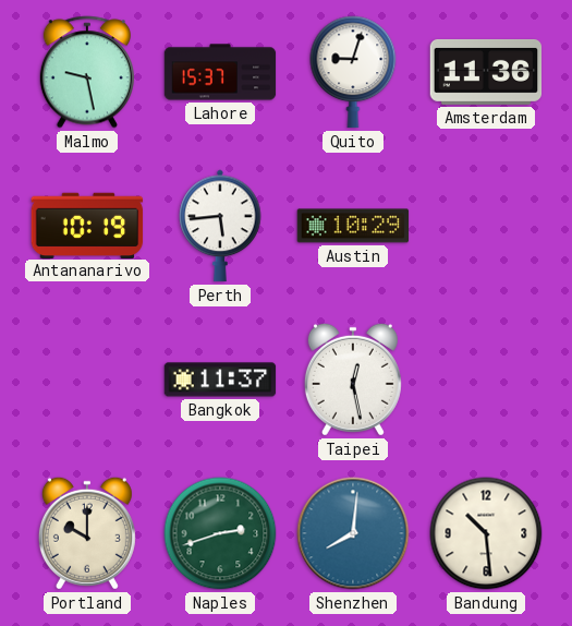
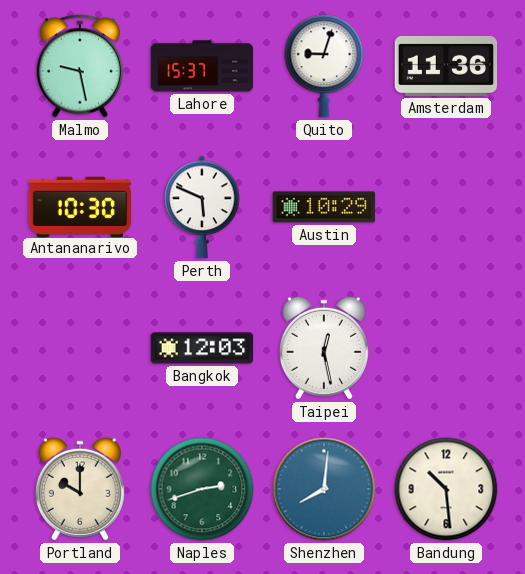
Antananarivo: 10:19 -> 10:30
Perth: 5:44 -> 5:49
Bangkok: 11:37 -> 12:03
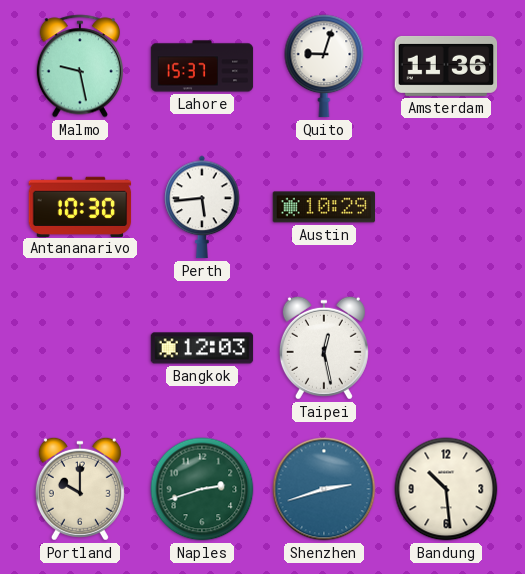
Perth: 5:49 -> 5:44
Shenzhen: 8:01 -> 2:42
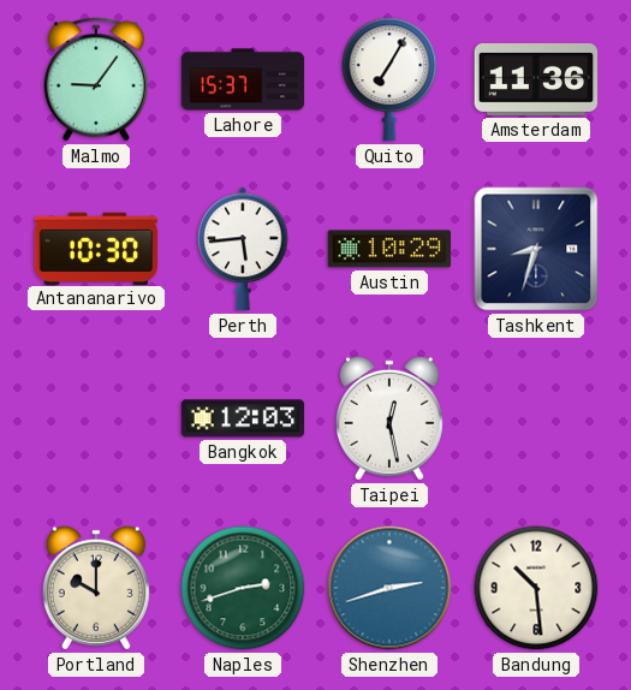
Malmo: 9:28 -> 9:06
Quito: 9:03 -> 7:05
Tashkent: none -> 8:33
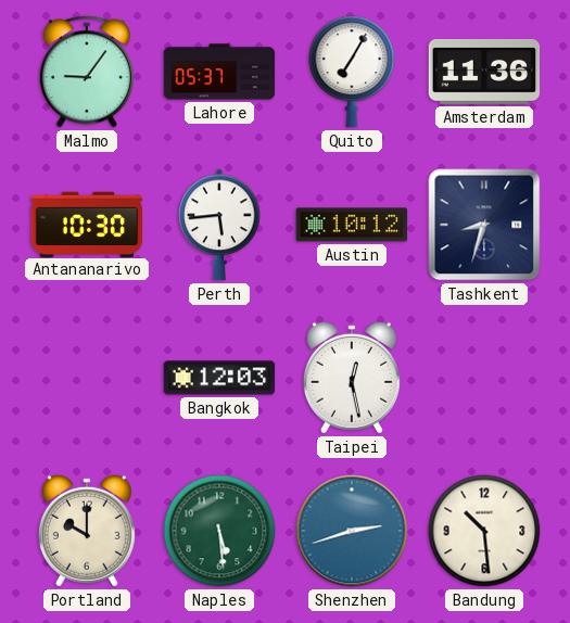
Lahore: 15:37 -> 05:37
Austin: 10:29 -> 10:12
Naples: 2:42 -> 5:29
